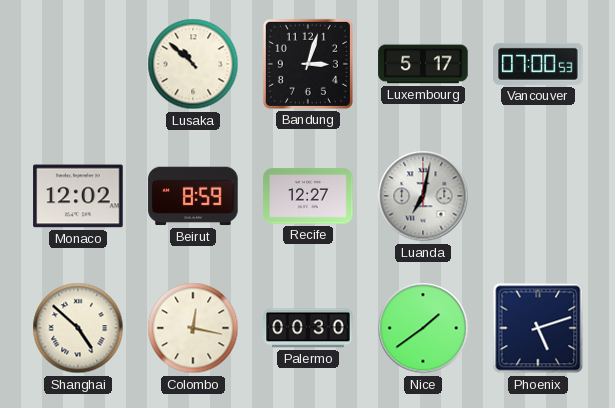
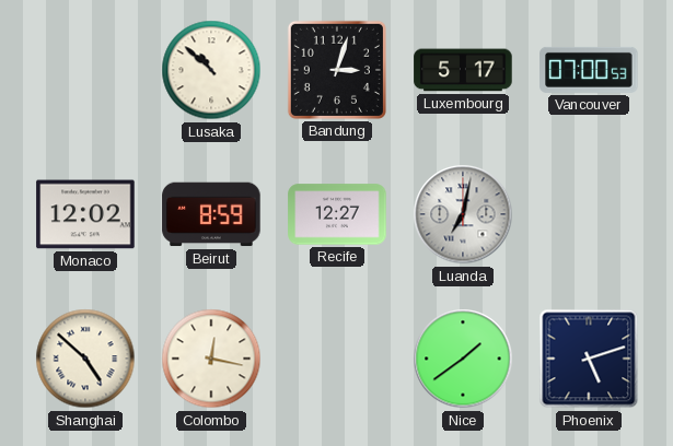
Palermo: 00:30 -> none
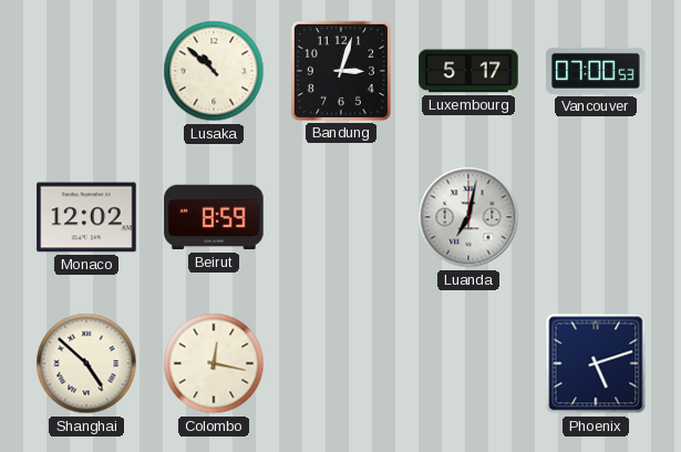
Recife: 12:27 -> none
Nice: 1:39 -> none
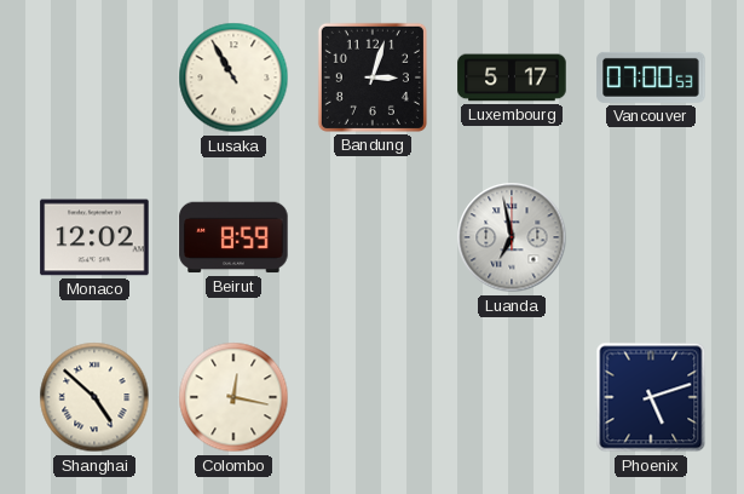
Lusaka: 10:52 -> 10:55
Luanda: 7:02 -> 6:58
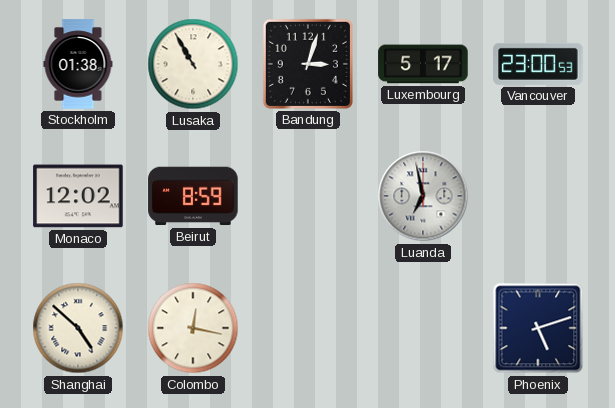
Stockholm: none -> 01:38
Vancouver: 07:00 -> 23:00
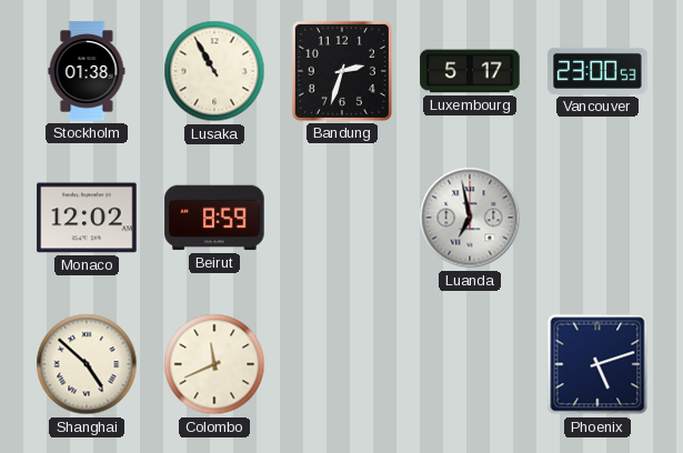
Bandung: 3:03 -> 2:33
Colombo: 12:17 -> 11:41
